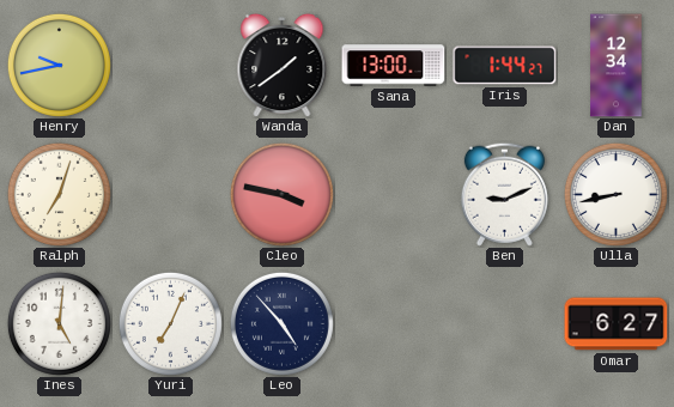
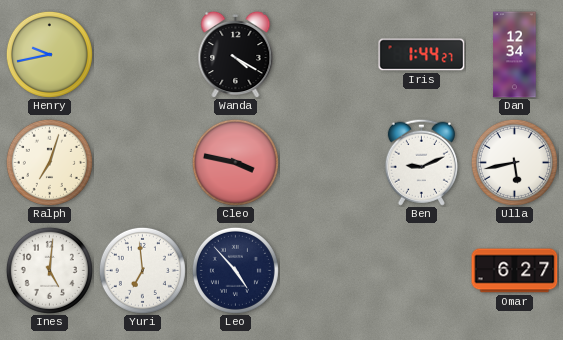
Wanda: 1:39 -> 4:20
Sana: 13:00 -> none
Ulla: 8:43 -> 5:43
Yuri: 7:04 -> 6:59
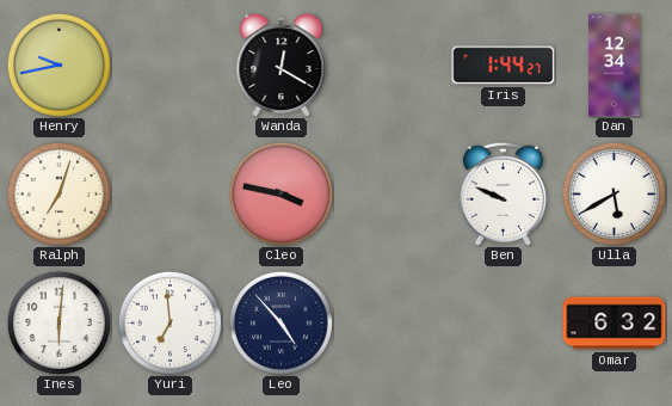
Wanda: 4:20 -> 12:20
Ben: 9:11 -> 9:49
Ulla: 5:43 -> 5:40
Ines: 5:01 -> 6:01
Omar: 6:27 -> 6:32
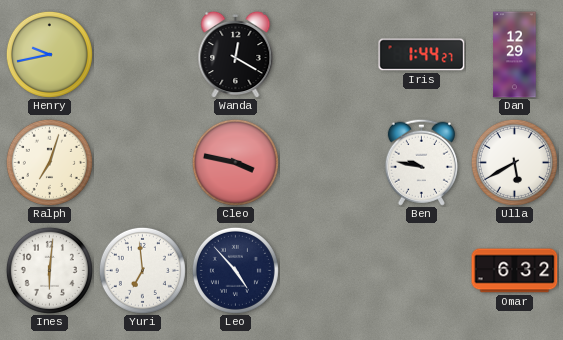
Dan: 12:34 -> 12:29
Ben: 9:49 -> 9:47
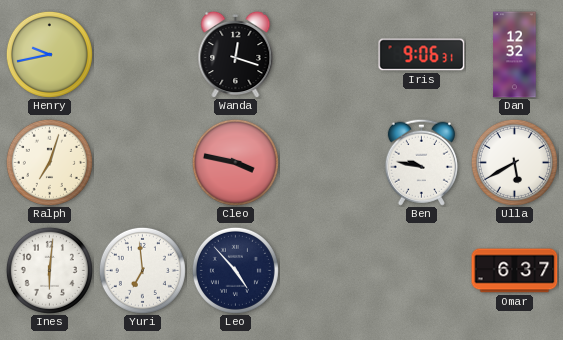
Wanda: 12:20 -> 12:18
Iris: 1:44 -> 9:06
Dan: 12:29 -> 12:32
Omar: 6:32 -> 6:37
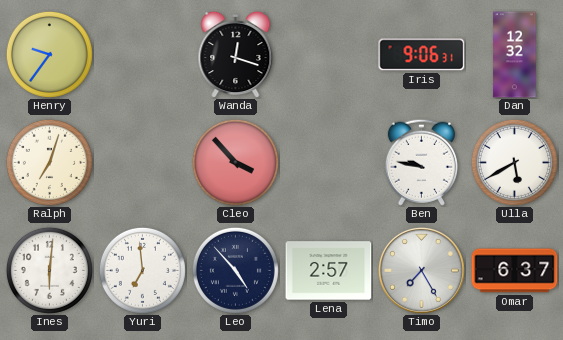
Henry: 9:43 -> 9:36
Cleo: 3:47 -> 3:53
Lena: none -> 2:57
Timo: none -> 7:25
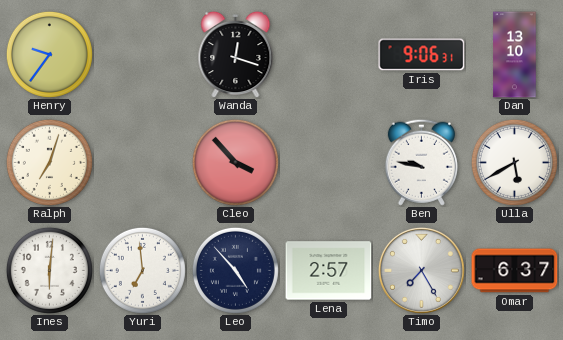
Dan: 12:32 -> 13:10
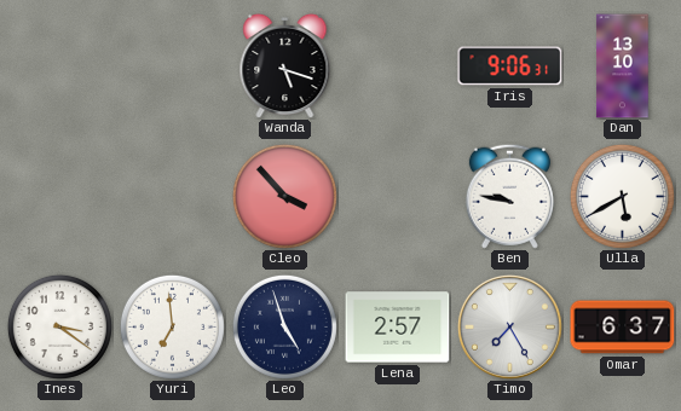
Henry: 9:36 -> none
Wanda: 12:18 -> 5:18
Ralph: 7:03 -> none
Ines: 6:01 -> 3:21
Leo: 4:53 -> 4:57
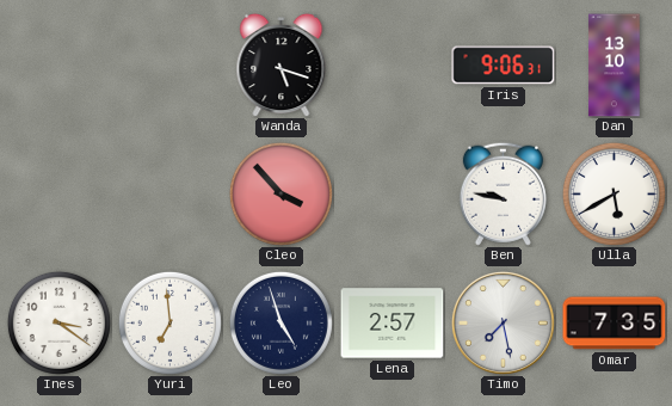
Timo: 7:25 -> 7:28
Omar: 6:37 -> 7:35
